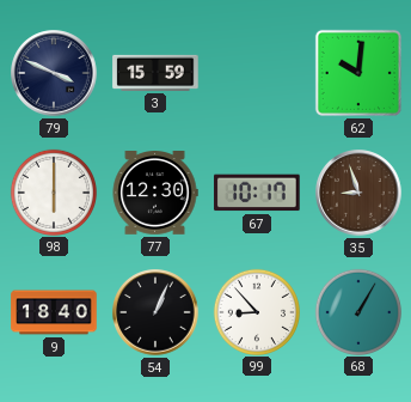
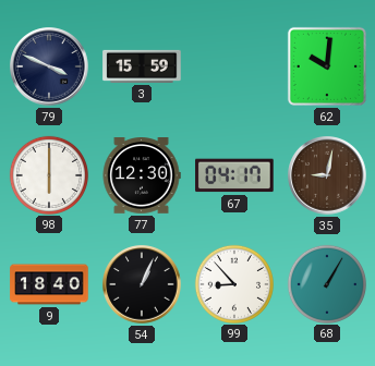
67: 10:17 -> 04:17
35: 8:57 -> 9:02
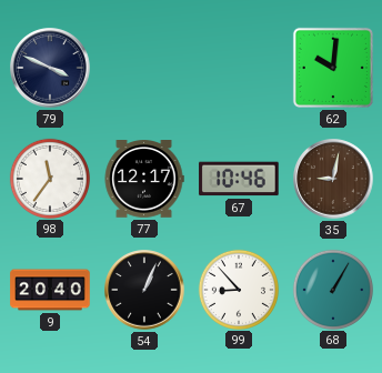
3: 15:59 -> none
98: 6:00 -> 11:36
77: 12:30 -> 12:17
67: 04:17 -> 10:46
9: 18:40 -> 20:40
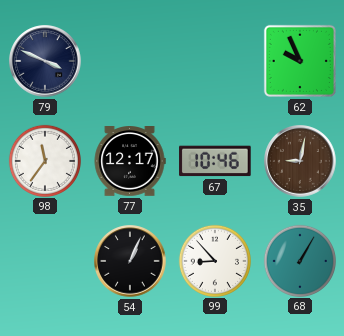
62: 10:01 -> 9:56
9: 20:40 -> none
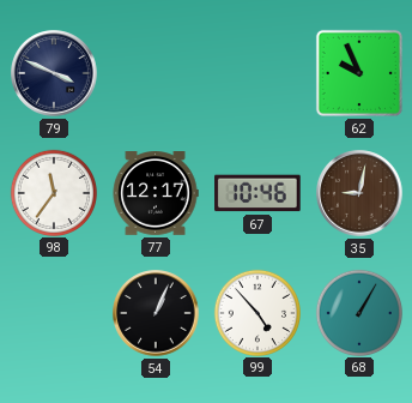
99: 8:53 -> 4:53
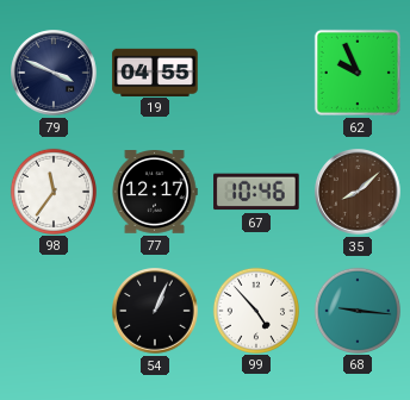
19: none -> 04:55
35: 9:02 -> 8:08
68: 1:05 -> 9:16
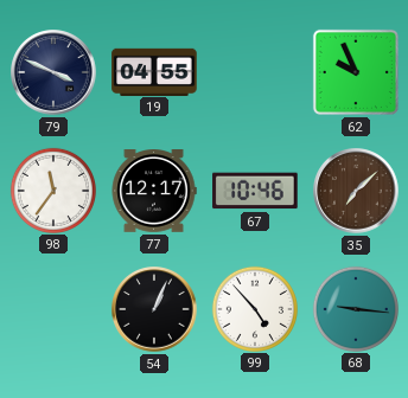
35: 8:08 -> 7:08
